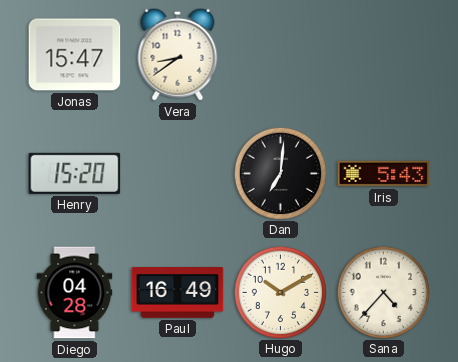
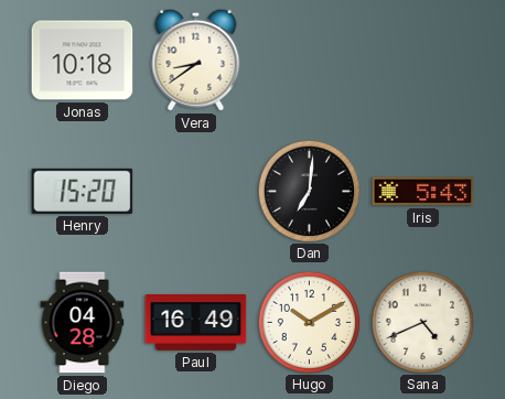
Jonas: 15:47 -> 10:18
Sana: 4:37 -> 4:41
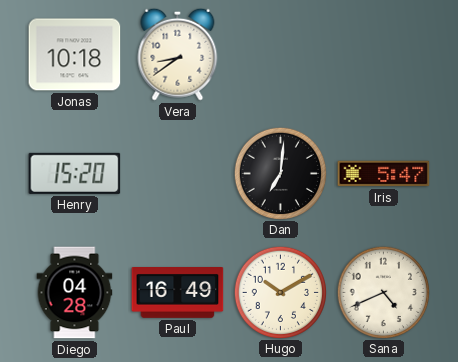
Iris: 5:43 -> 5:47
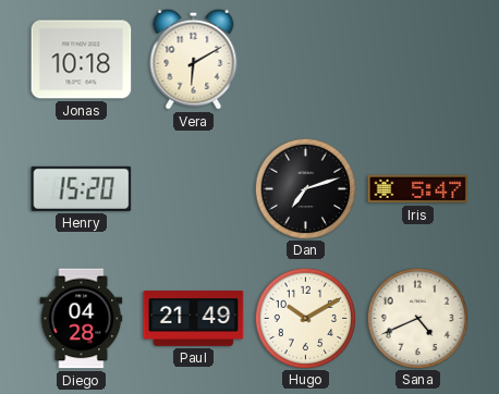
Vera: 8:39 -> 6:10
Dan: 7:01 -> 7:12
Paul: 16:49 -> 21:49
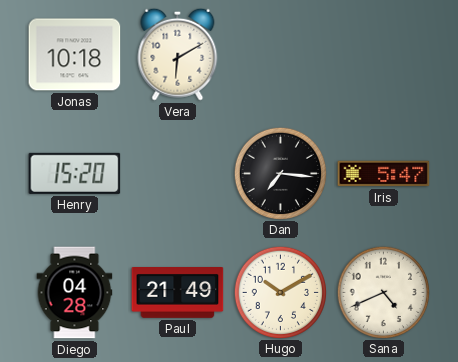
Dan: 7:12 -> 7:16
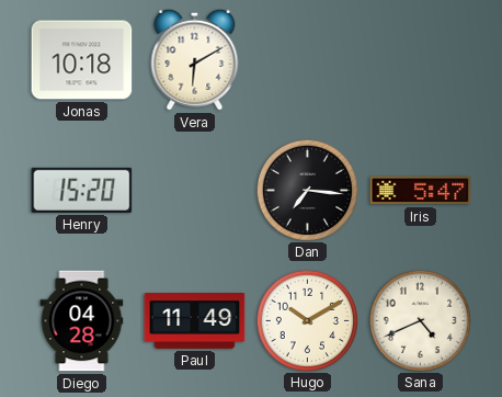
Paul: 21:49 -> 11:49
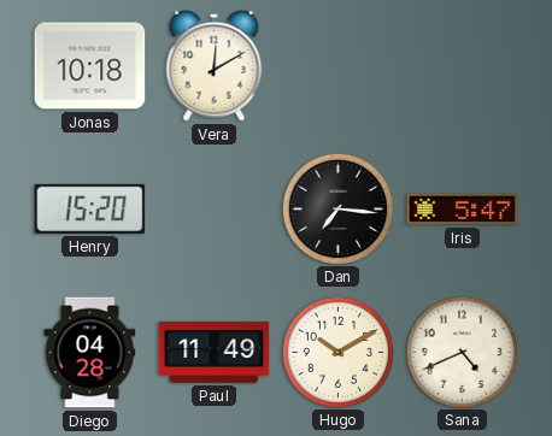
Vera: 6:10 -> 12:10
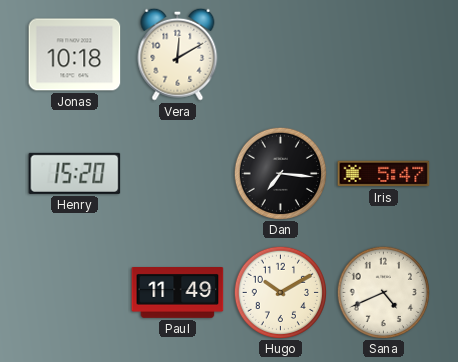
Diego: 04:28 -> none
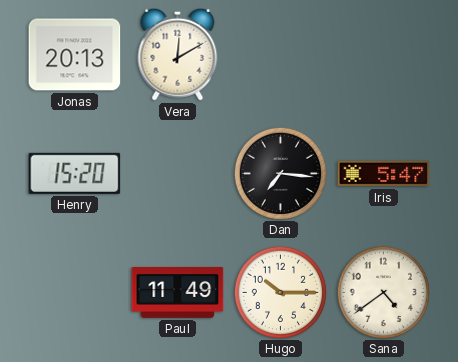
Jonas: 10:18 -> 20:13
Hugo: 10:10 -> 10:15
Sana: 4:41 -> 4:39
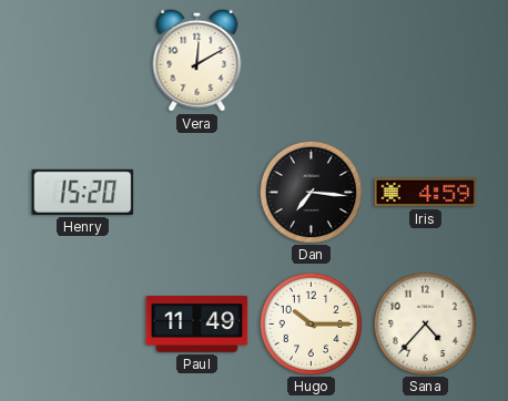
Jonas: 20:13 -> none
Iris: 5:47 -> 4:59
Sana: 4:39 -> 4:37
